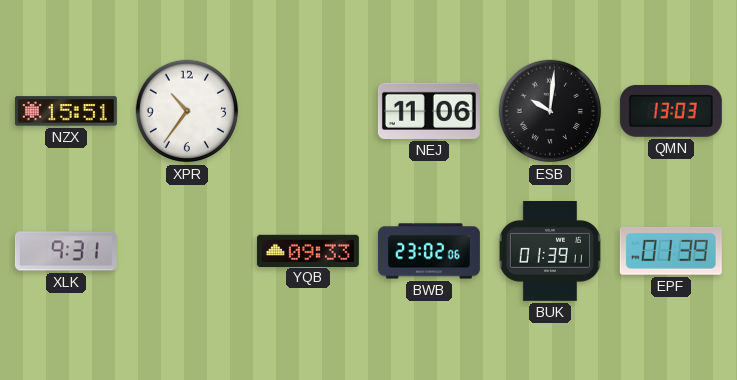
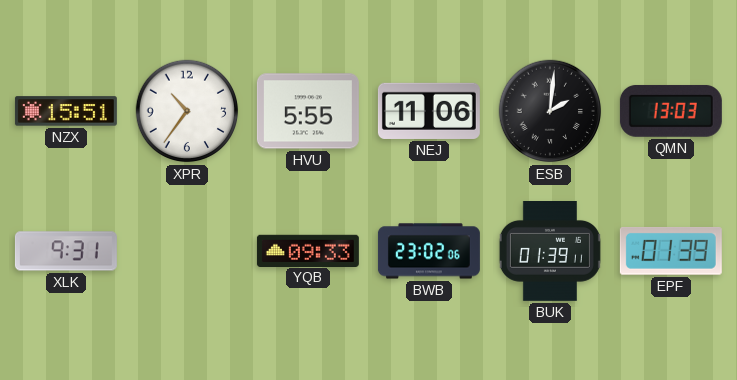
HVU: none -> 5:55
ESB: 10:01 -> 2:01
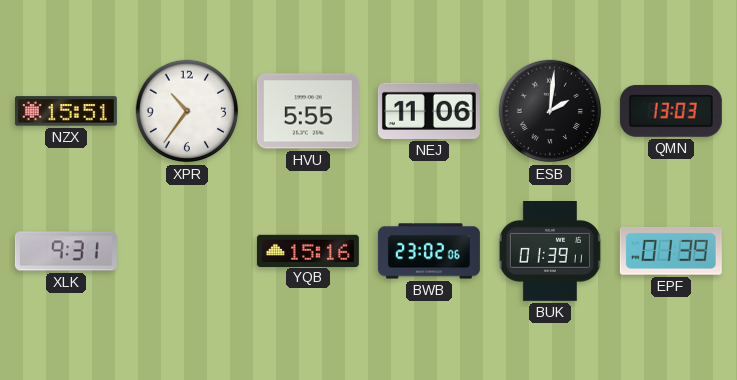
YQB: 09:33 -> 15:16
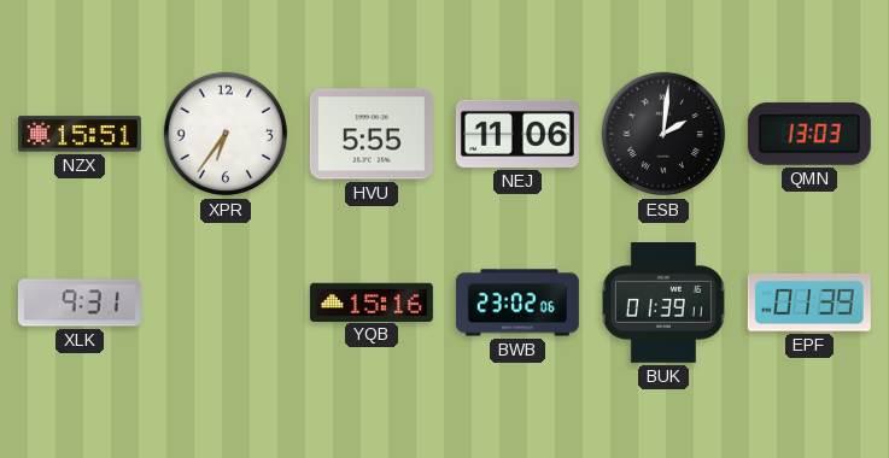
XPR: 10:36 -> 6:36
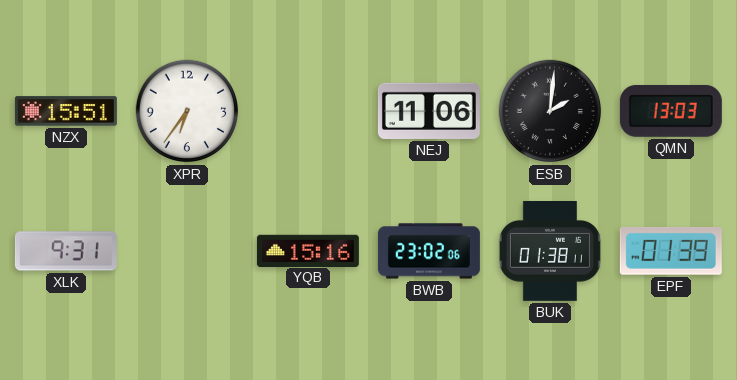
HVU: 5:55 -> none
BUK: 01:39 -> 01:38
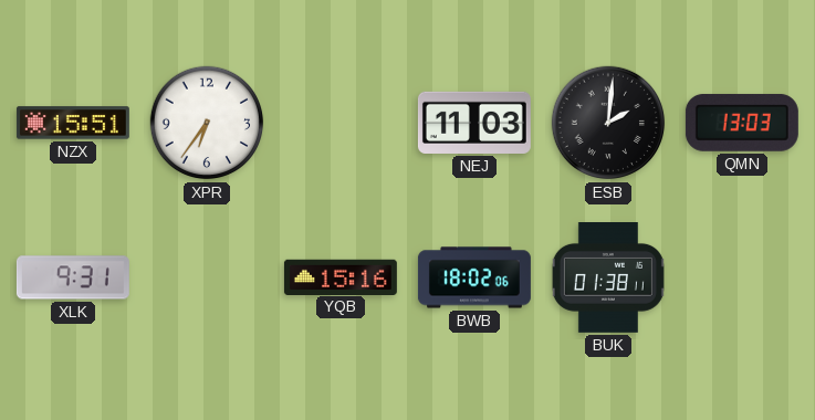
NEJ: 11:06 -> 11:03
BWB: 23:02 -> 18:02
EPF: 01:39 -> none
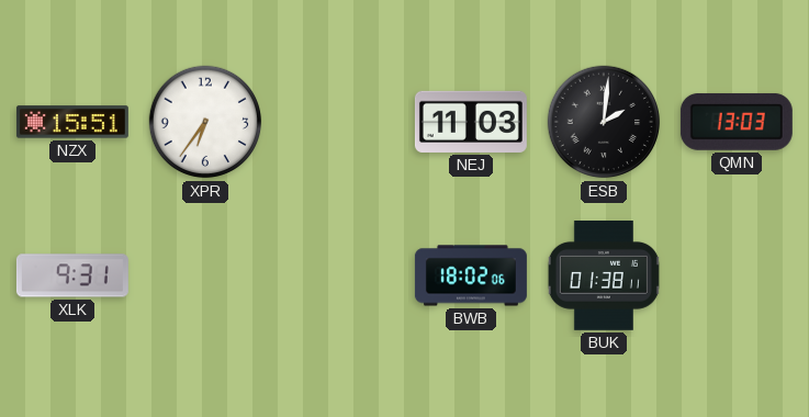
YQB: 15:16 -> none
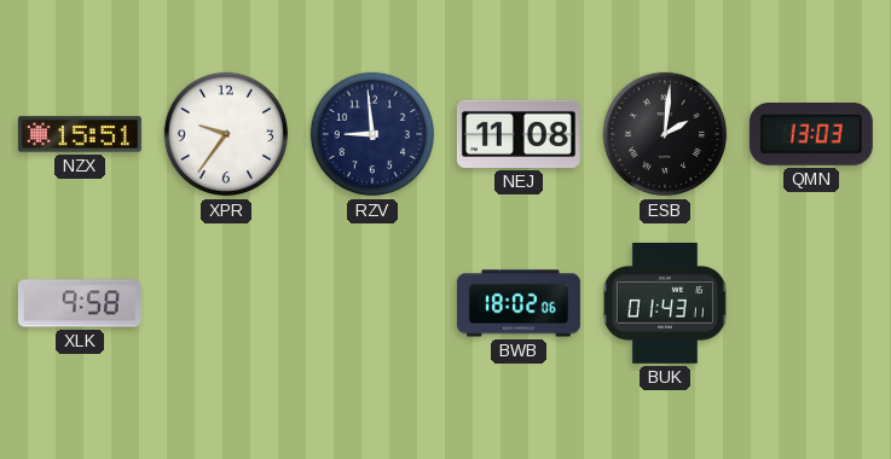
XPR: 6:36 -> 9:36
RZV: none -> 8:59
NEJ: 11:03 -> 11:08
XLK: 9:31 -> 9:58
BUK: 01:38 -> 01:43
